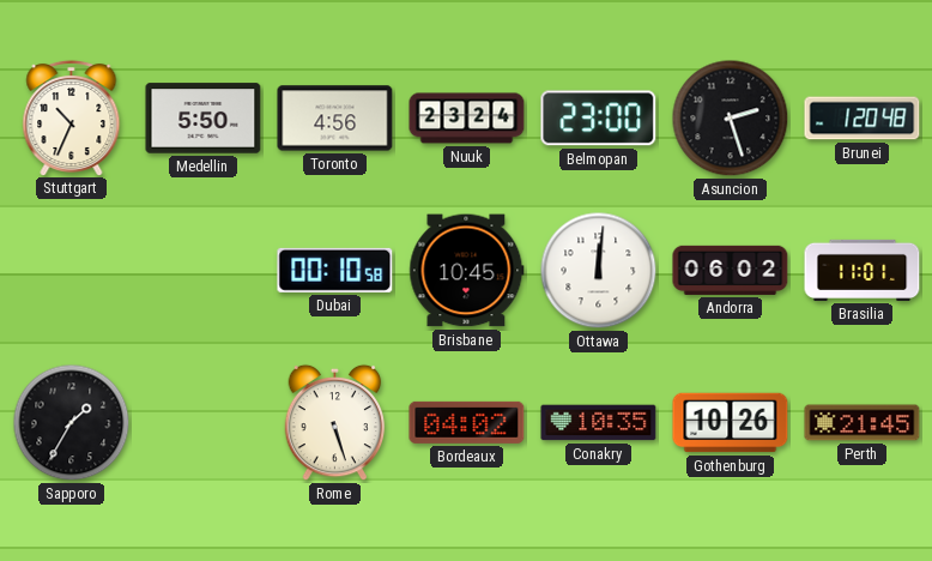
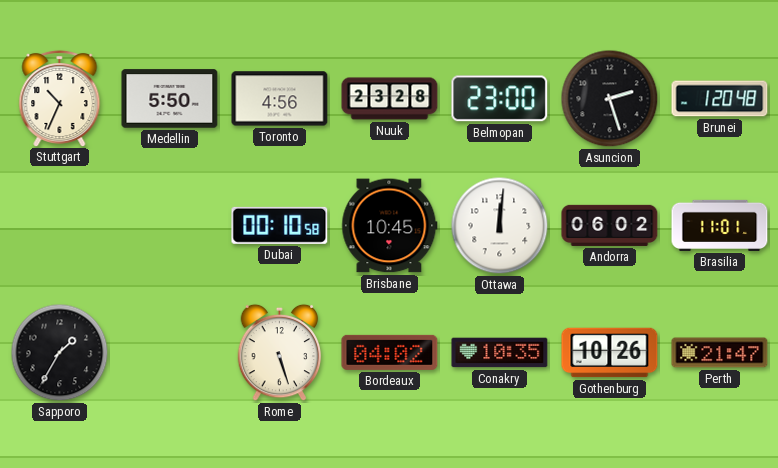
Nuuk: 23:24 -> 23:28
Perth: 21:45 -> 21:47
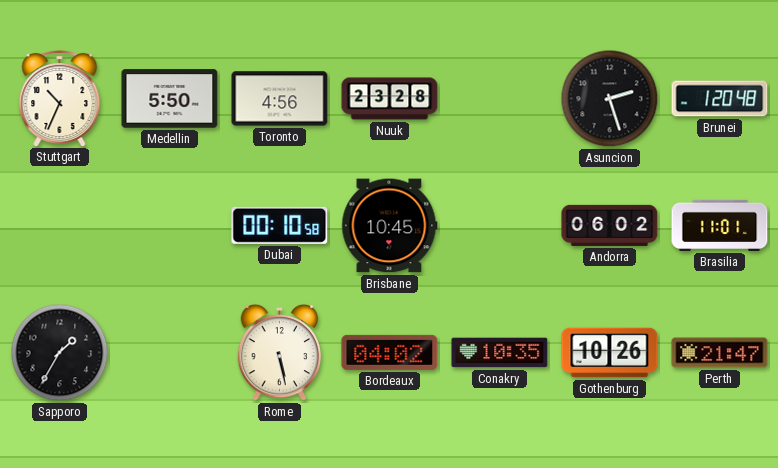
Belmopan: 23:00 -> none
Ottawa: 12:01 -> none
Rome: 5:27 -> 5:28
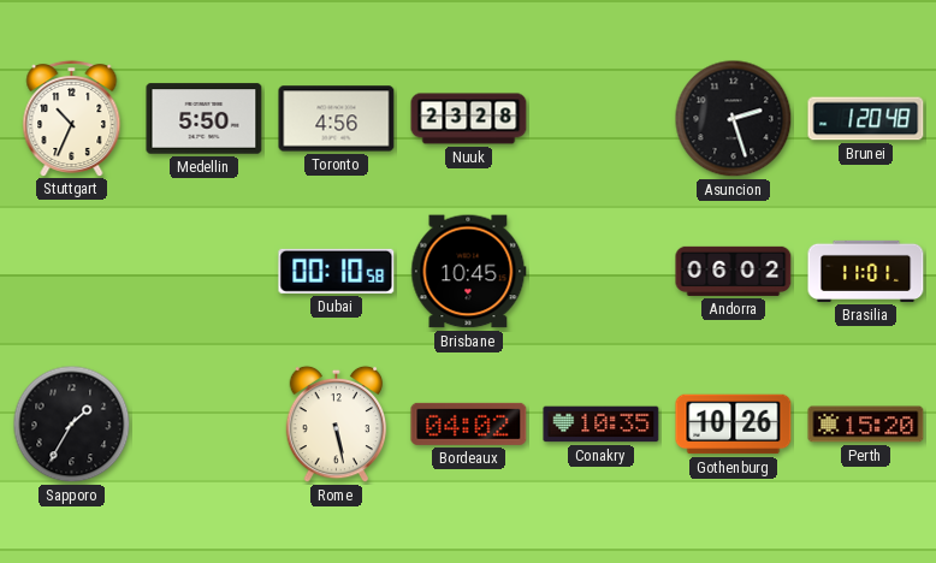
Perth: 21:47 -> 15:20
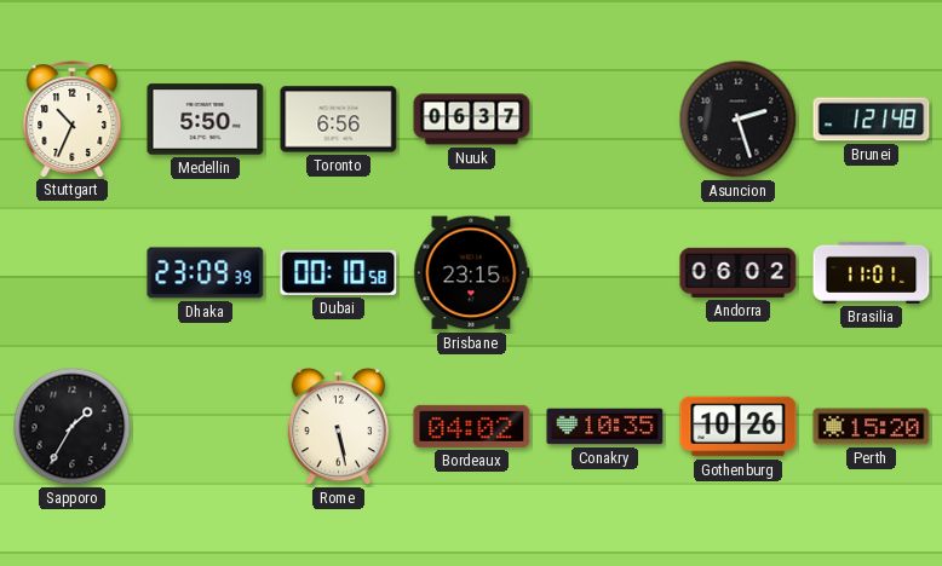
Toronto: 4:56 -> 6:56
Nuuk: 23:28 -> 06:37
Brunei: 1:20 -> 1:21
Dhaka: none -> 23:09
Brisbane: 10:45 -> 23:15
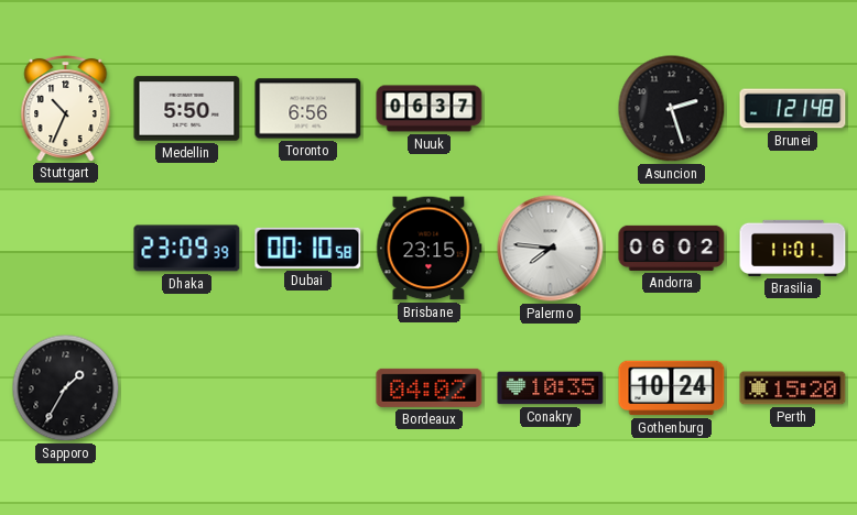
Palermo: none -> 7:46
Rome: 5:28 -> none
Gothenburg: 10:26 -> 10:24
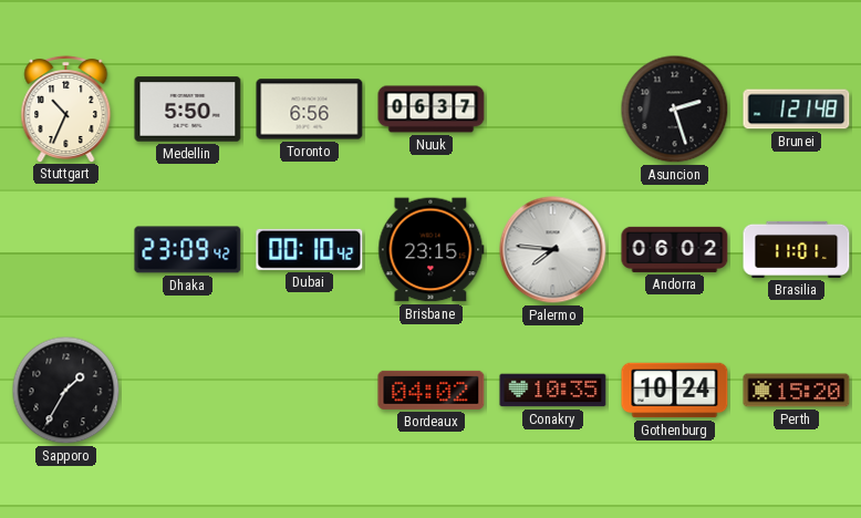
Dhaka: 23:09:39 -> 23:09:42
Dubai: 00:10:58 -> 00:10:42
